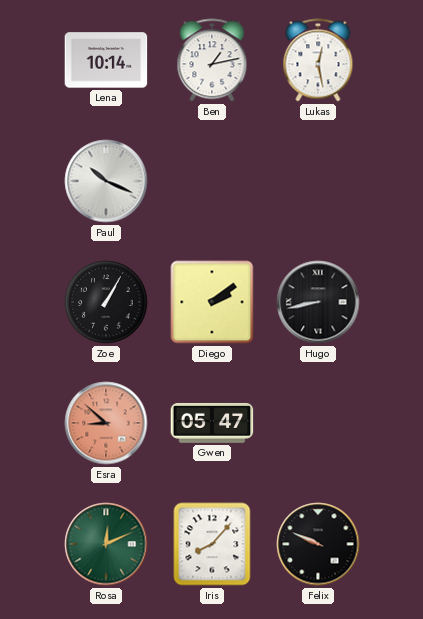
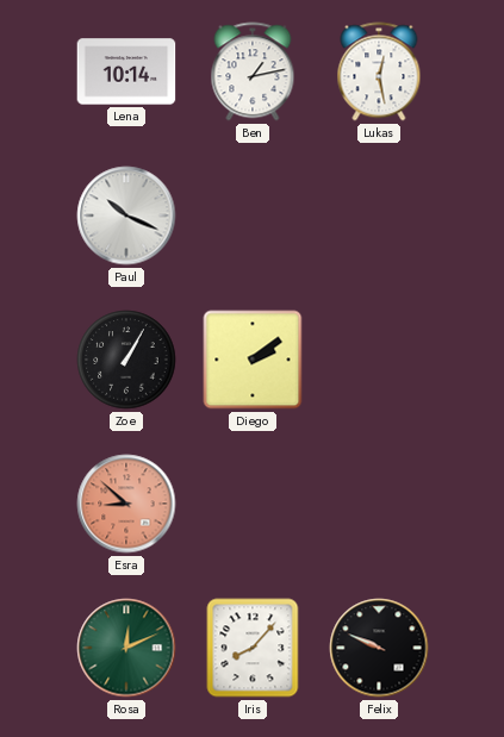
Hugo: 8:43 -> none
Gwen: 05:47 -> none
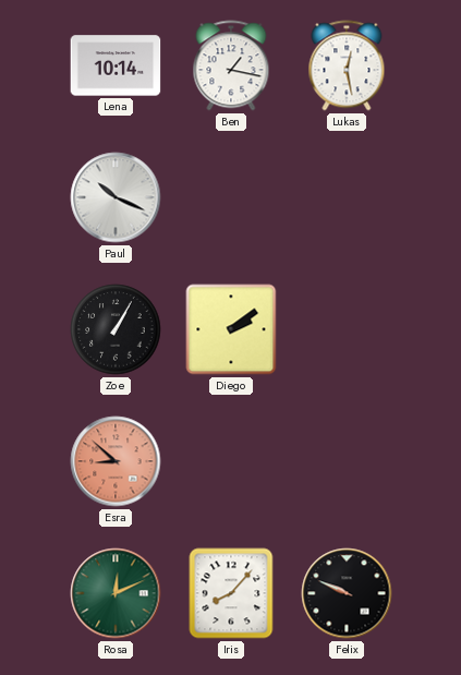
Ben: 1:13 -> 1:17
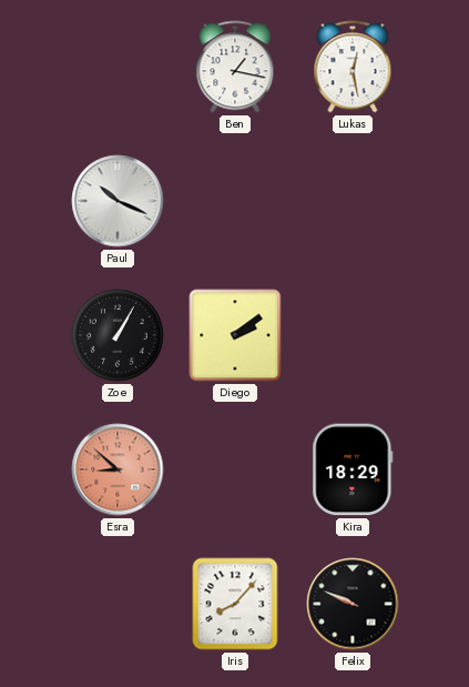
Lena: 10:14 -> none
Kira: none -> 18:29
Rosa: 12:11 -> none
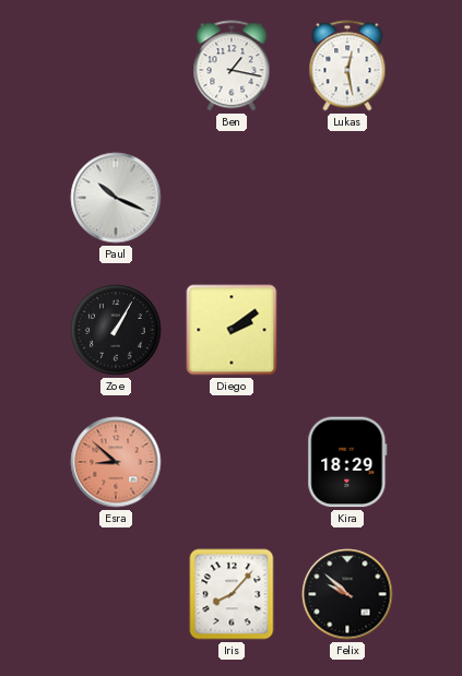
Felix: 9:49 -> 9:52
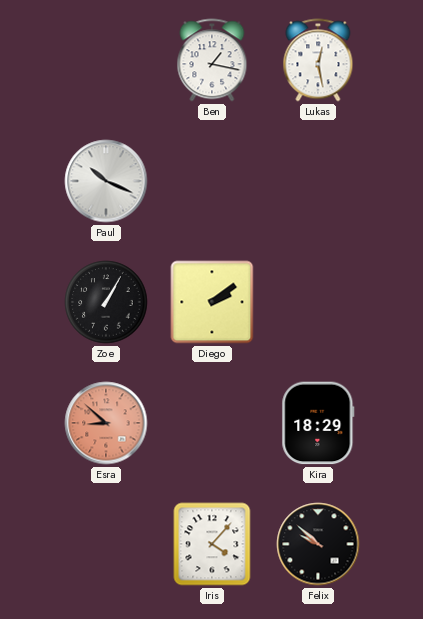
Iris: 8:07 -> 4:07
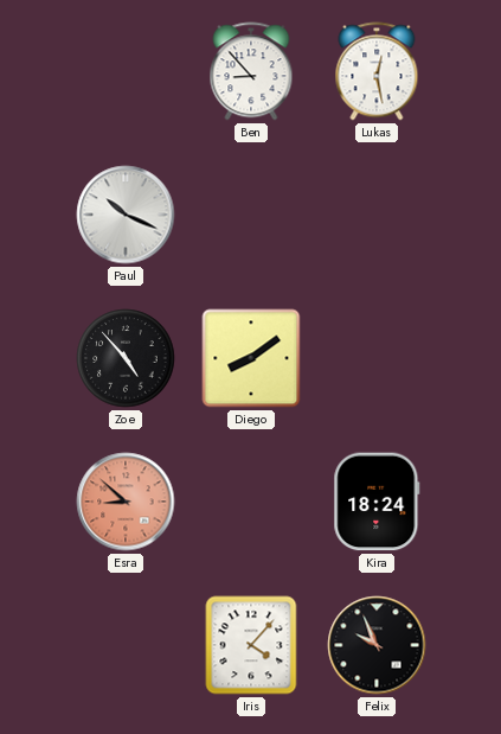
Ben: 1:17 -> 8:53
Zoe: 1:05 -> 4:53
Diego: 2:09 -> 8:09
Kira: 18:29 -> 18:24
Felix: 9:52 -> 9:56
